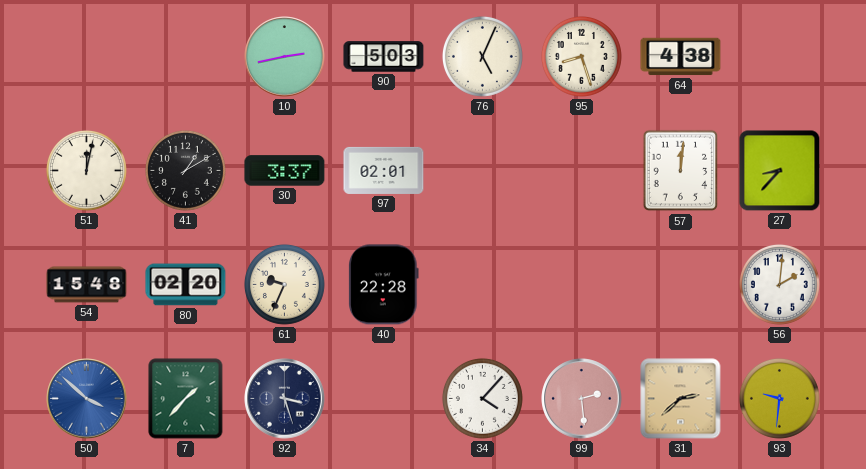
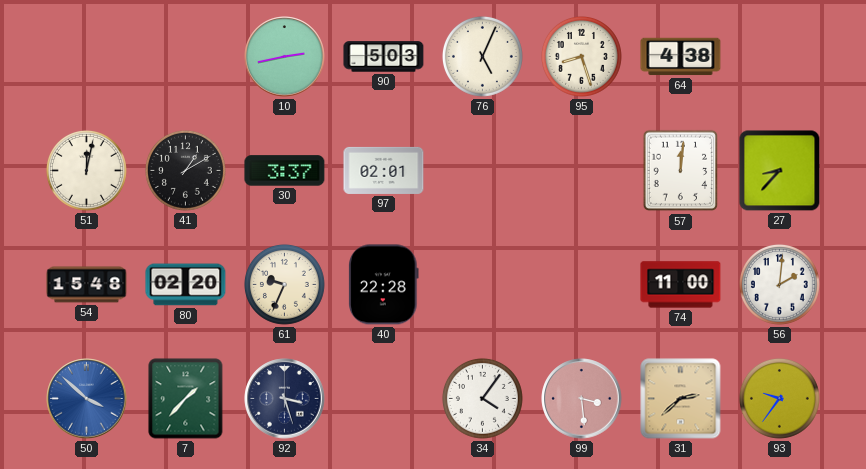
74: none -> 11:00
34: 4:07 -> 4:06
99: 2:29 -> 3:29
93: 9:31 -> 9:36
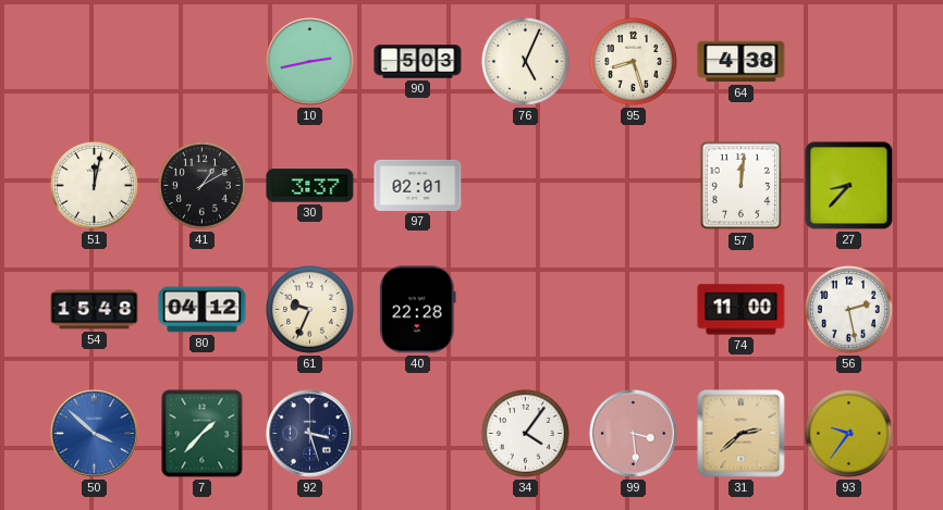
80: 02:20 -> 04:12
56: 2:01 -> 2:28
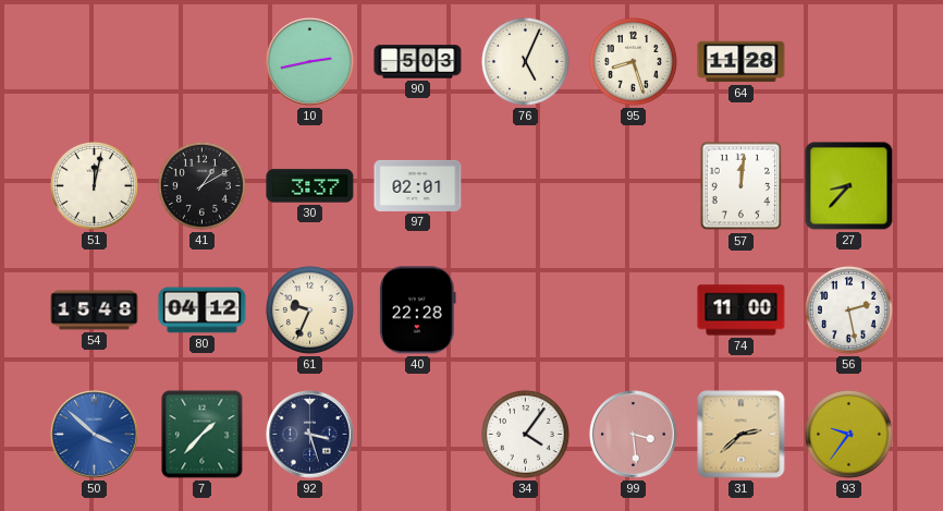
64: 4:38 -> 11:28
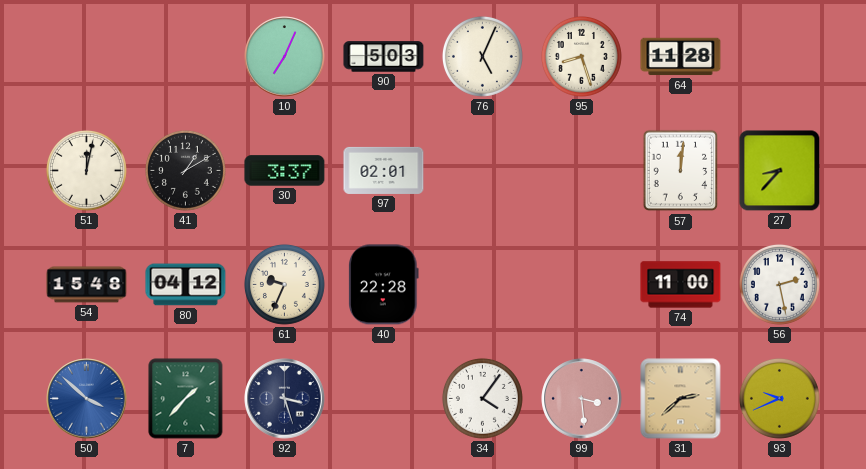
10: 2:43 -> 7:04
93: 9:36 -> 9:41
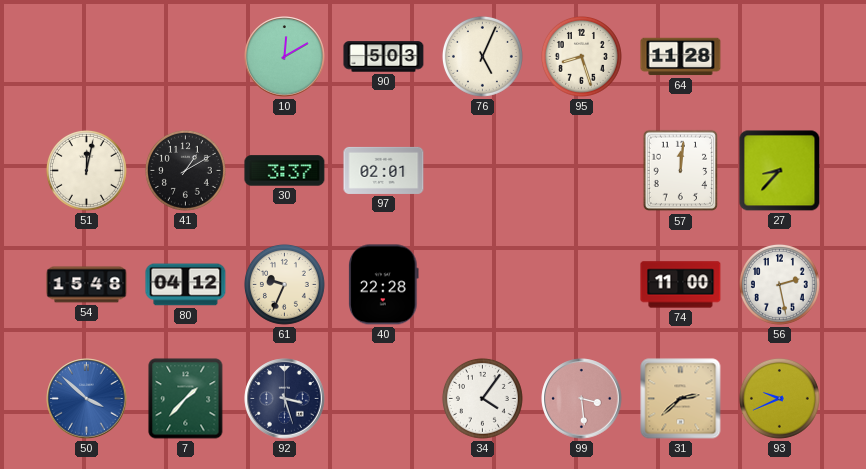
10: 7:04 -> 12:10
